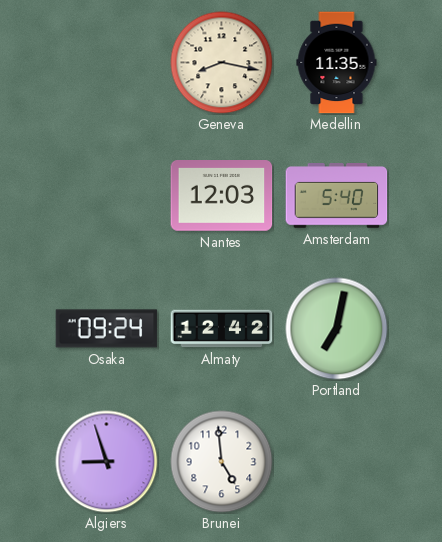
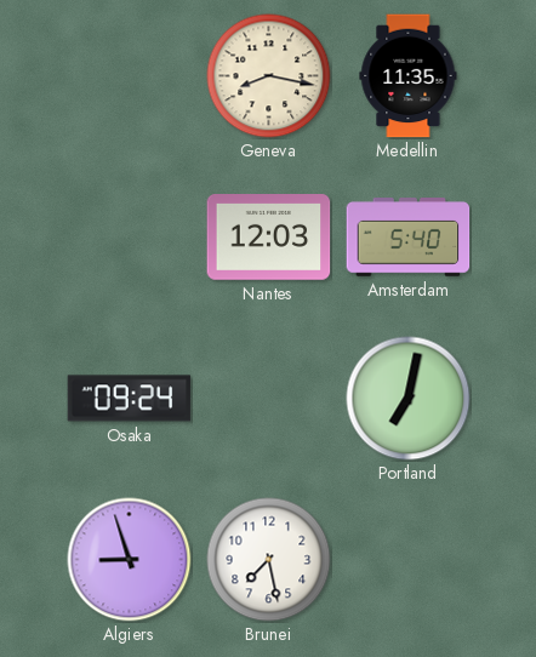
Almaty: 12:42 -> none
Brunei: 4:59 -> 7:28
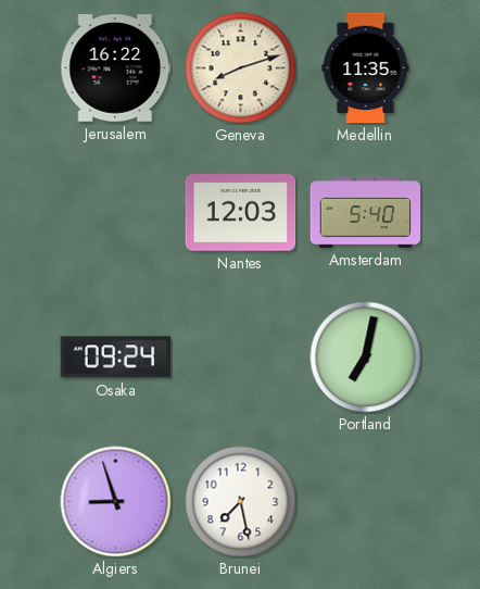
Jerusalem: none -> 16:22
Geneva: 8:17 -> 8:12
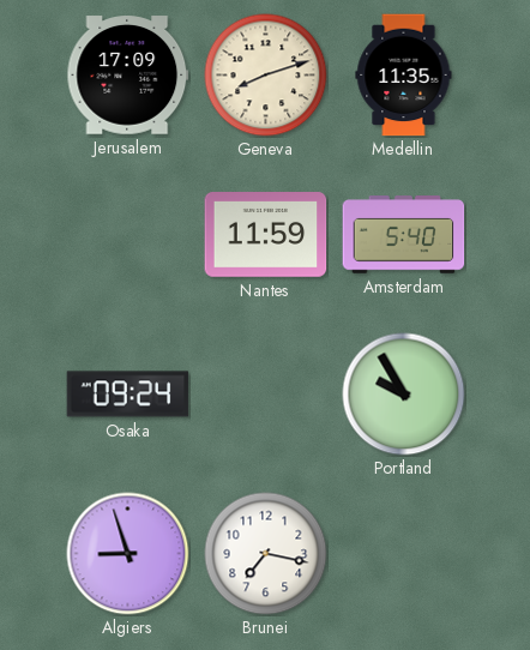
Jerusalem: 16:22 -> 17:09
Nantes: 12:03 -> 11:59
Portland: 7:02 -> 9:55
Brunei: 7:28 -> 7:17
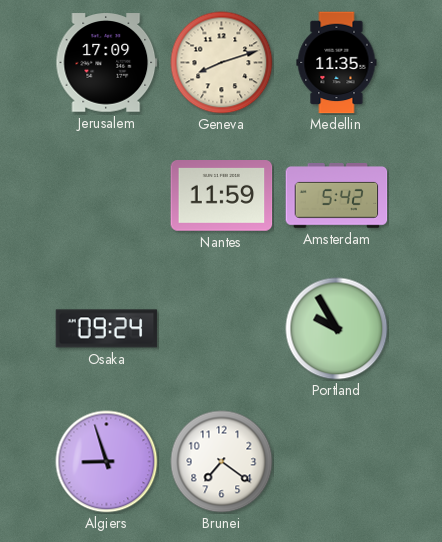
Amsterdam: 5:40 -> 5:42
Brunei: 7:17 -> 7:21
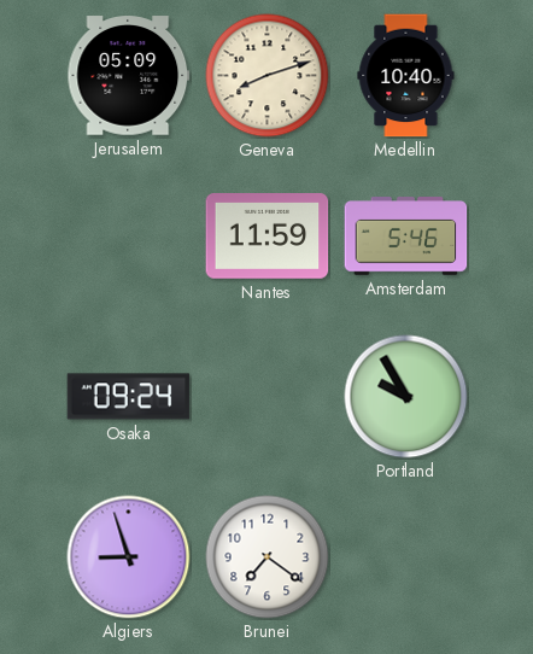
Jerusalem: 17:09 -> 05:09
Medellin: 11:35 -> 10:40
Amsterdam: 5:42 -> 5:46
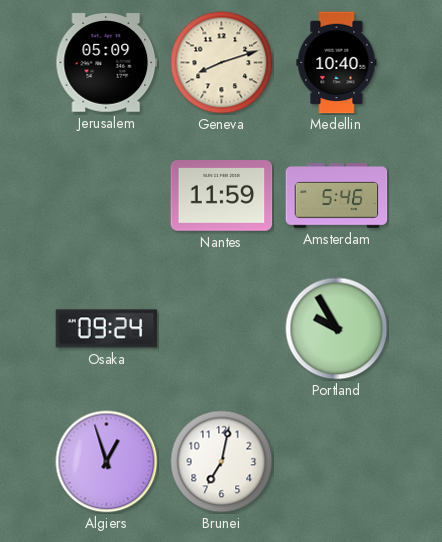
Algiers: 8:57 -> 12:57
Brunei: 7:21 -> 7:02
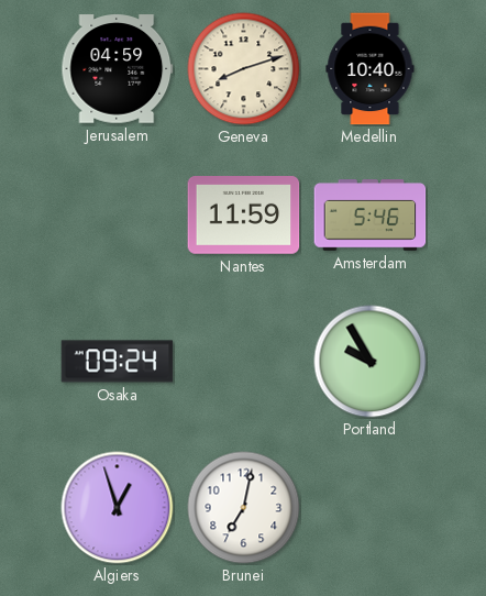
Jerusalem: 05:09 -> 04:59
